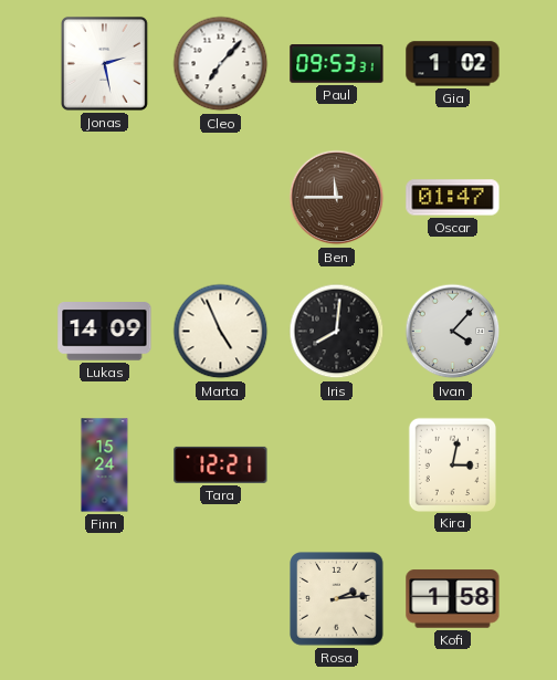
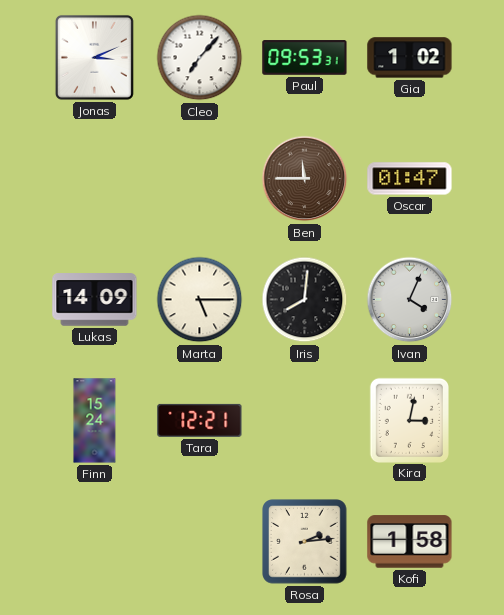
Jonas: 2:28 -> 3:11
Marta: 4:56 -> 5:15
Ivan: 4:07 -> 4:04
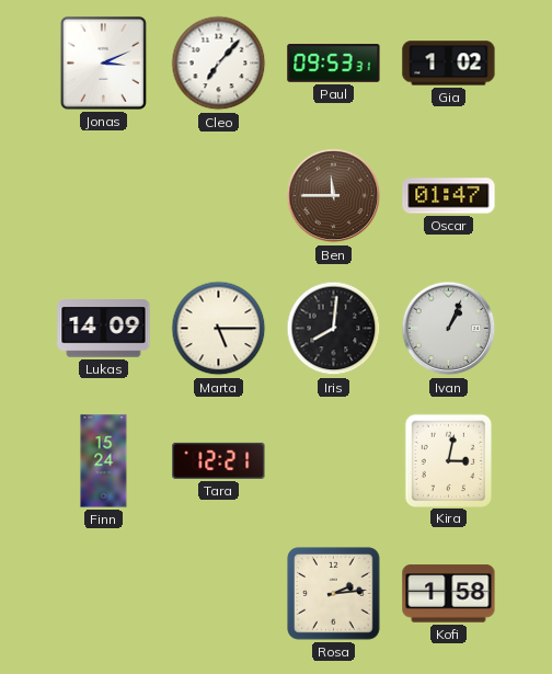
Ivan: 4:04 -> 1:04
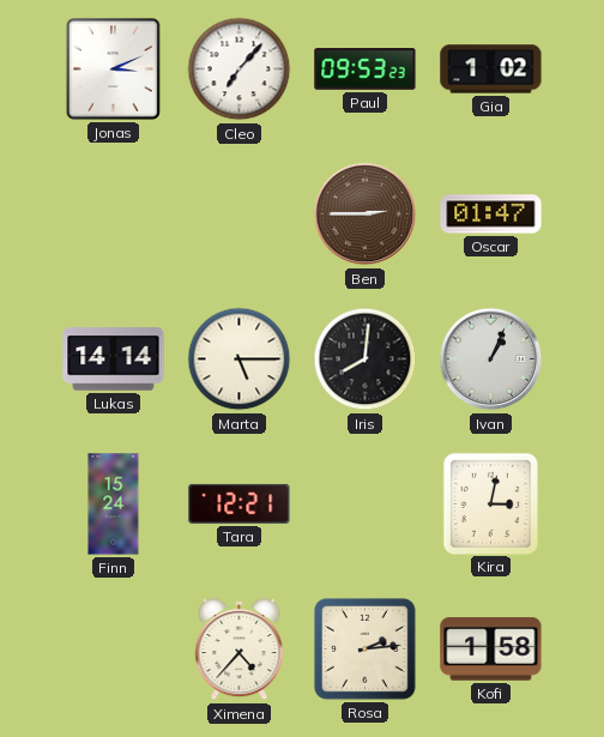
Paul: 09:53:31 -> 09:53:23
Ben: 11:45 -> 2:45
Lukas: 14:09 -> 14:14
Ximena: none -> 4:37
